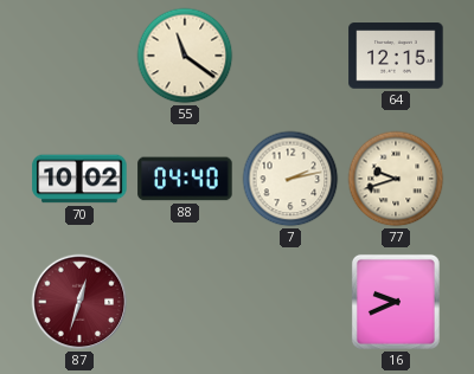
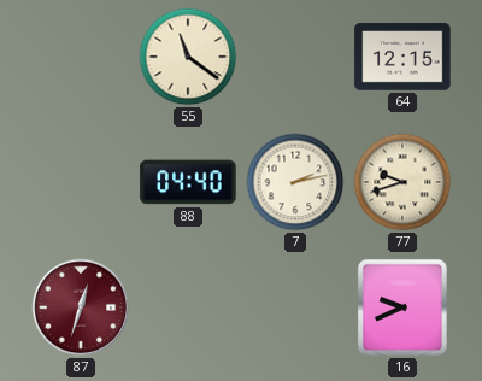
70: 10:02 -> none
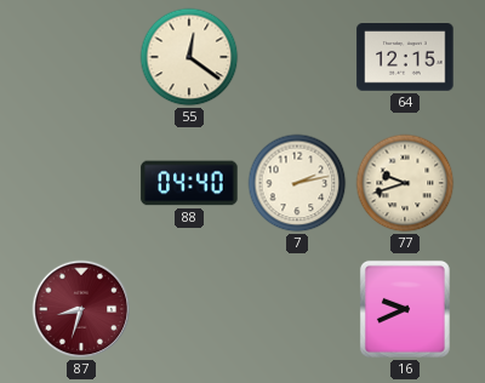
55: 11:21 -> 12:21
87: 12:33 -> 8:33
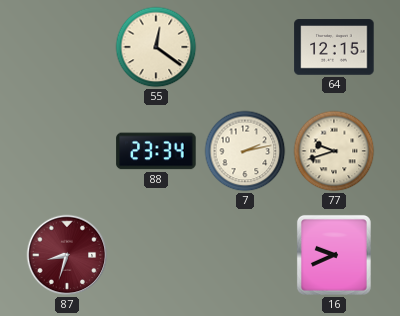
88: 04:40 -> 23:34
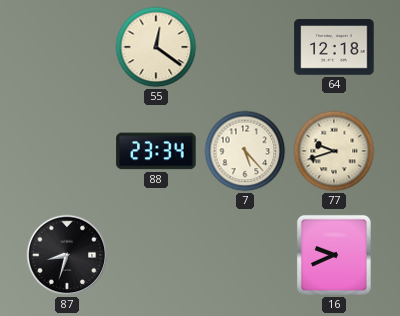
64: 12:15 -> 12:18
7: 2:13 -> 5:23
87 dial: burgundy -> black
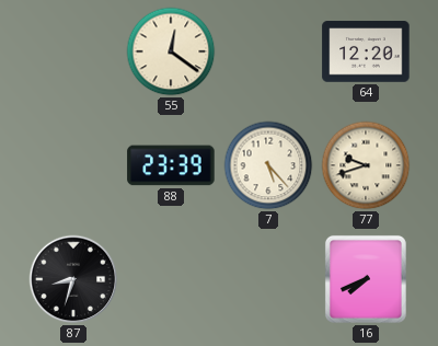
64: 12:18 -> 12:20
88: 23:34 -> 23:39
16: 9:41 -> 7:41
